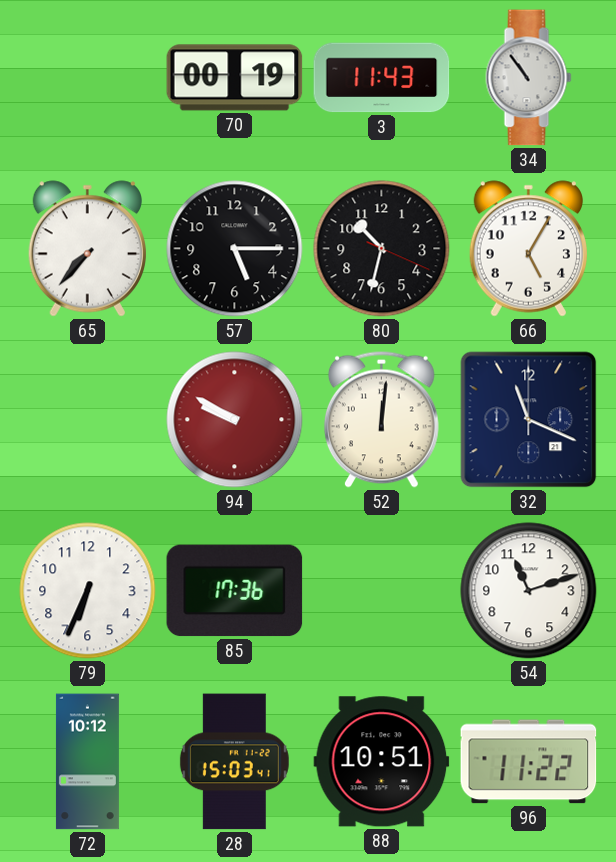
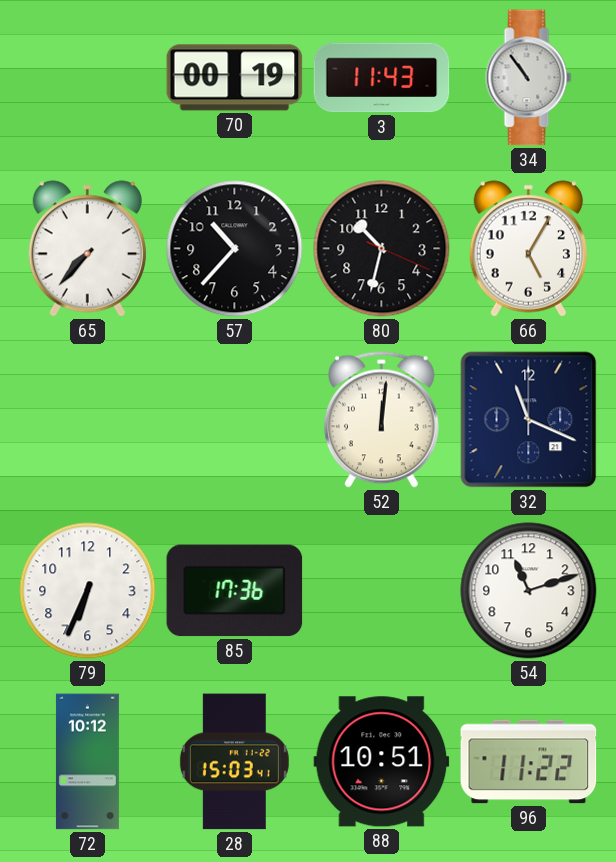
57: 5:15 -> 10:37
94: 9:50 -> none
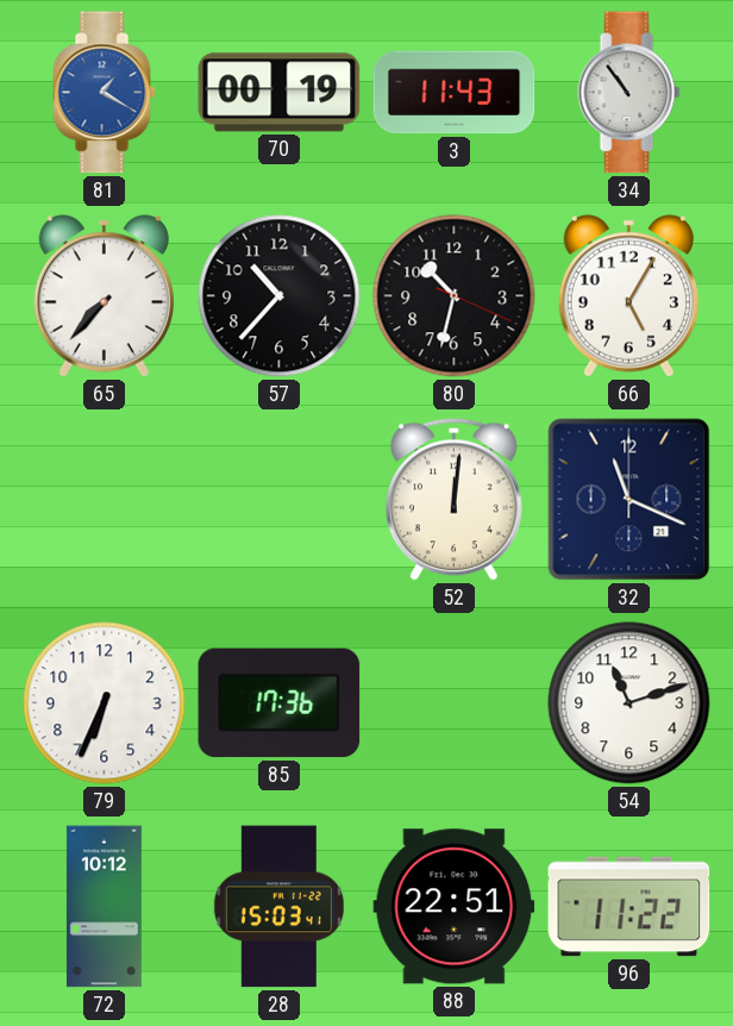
81: none -> 1:20
88: 10:51 -> 22:51
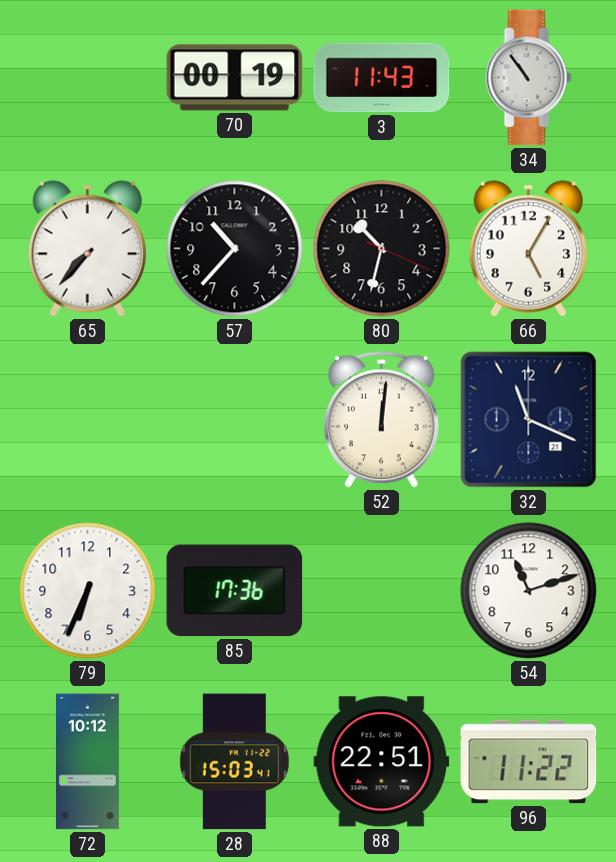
81: 1:20 -> none
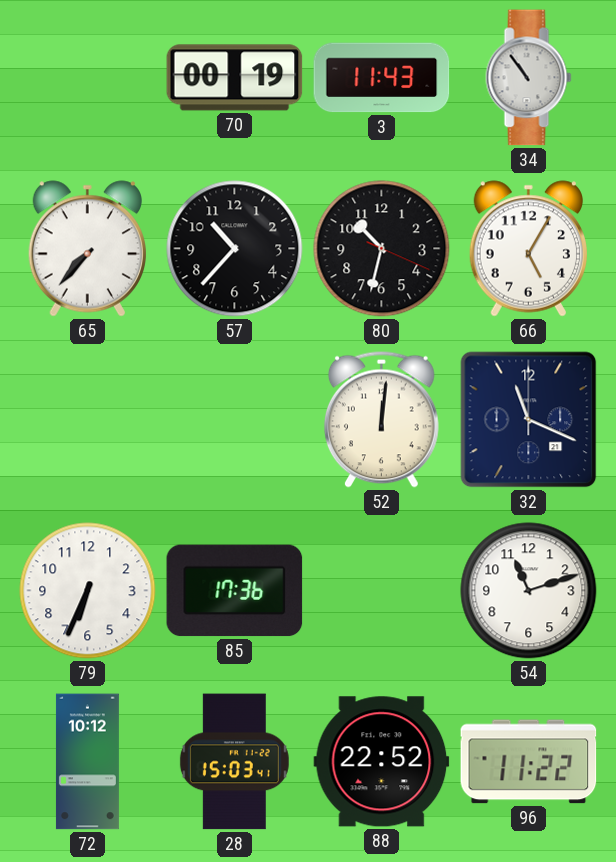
88: 22:51 -> 22:52
